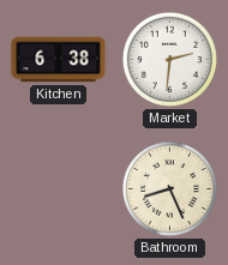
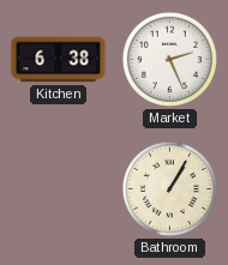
Market: 2:31 -> 2:26
Bathroom: 8:26 -> 1:05
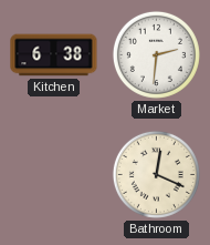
Market: 2:26 -> 2:31
Bathroom: 1:05 -> 12:19
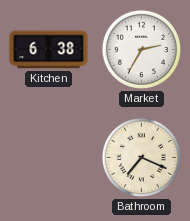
Market: 2:31 -> 2:35
Bathroom: 12:19 -> 7:19
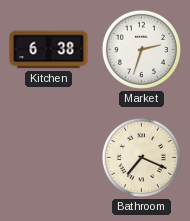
Market: 2:35 -> 2:33
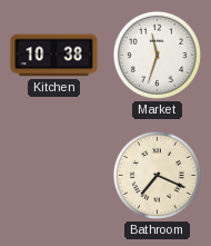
Kitchen: 6:38 -> 10:38
Market: 2:33 -> 11:33
